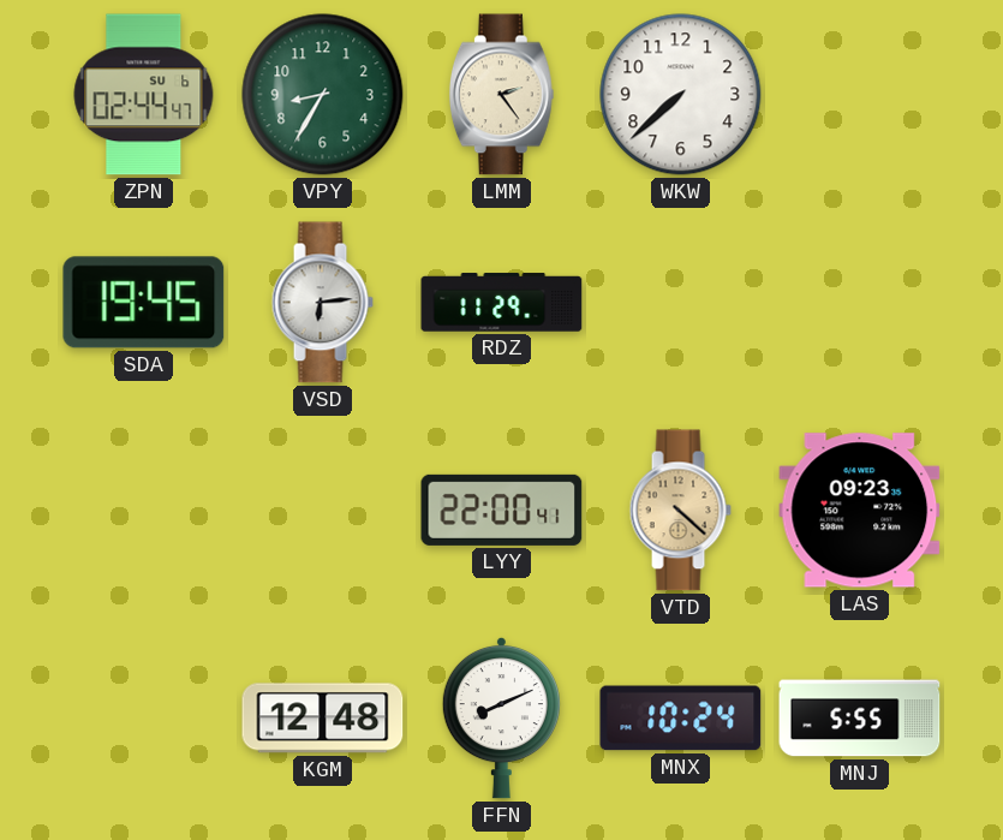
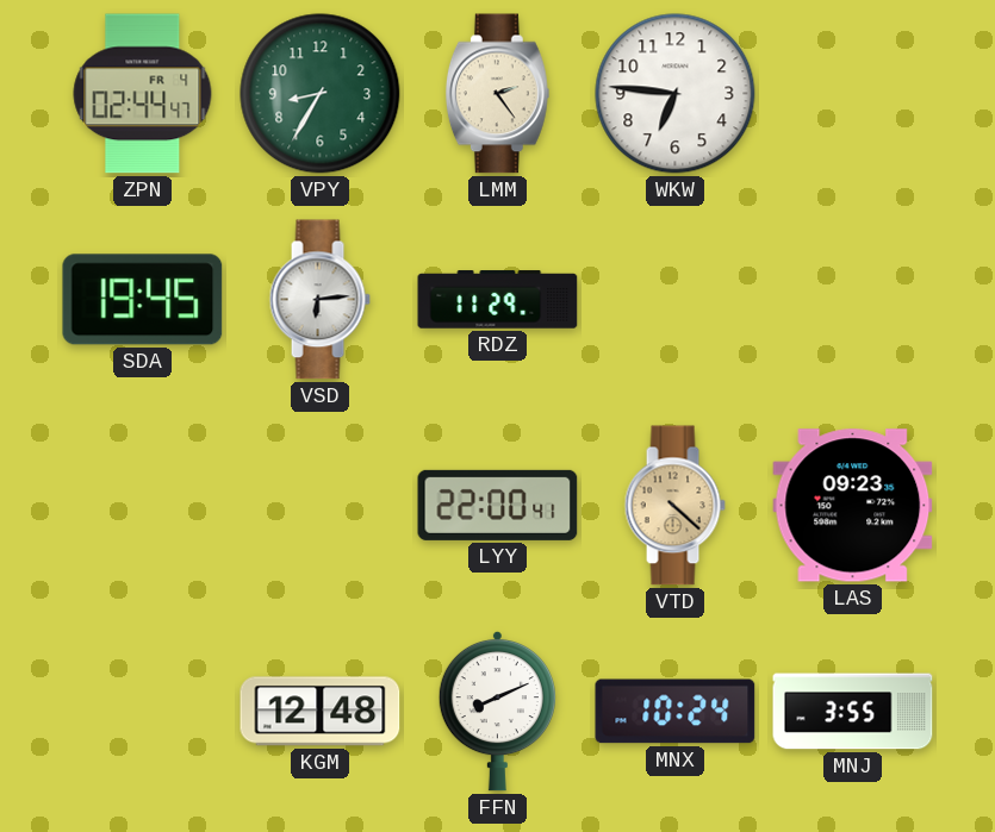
ZPN date: SU 6 -> FR 4
WKW: 7:38 -> 6:46
MNJ: 5:55 -> 3:55
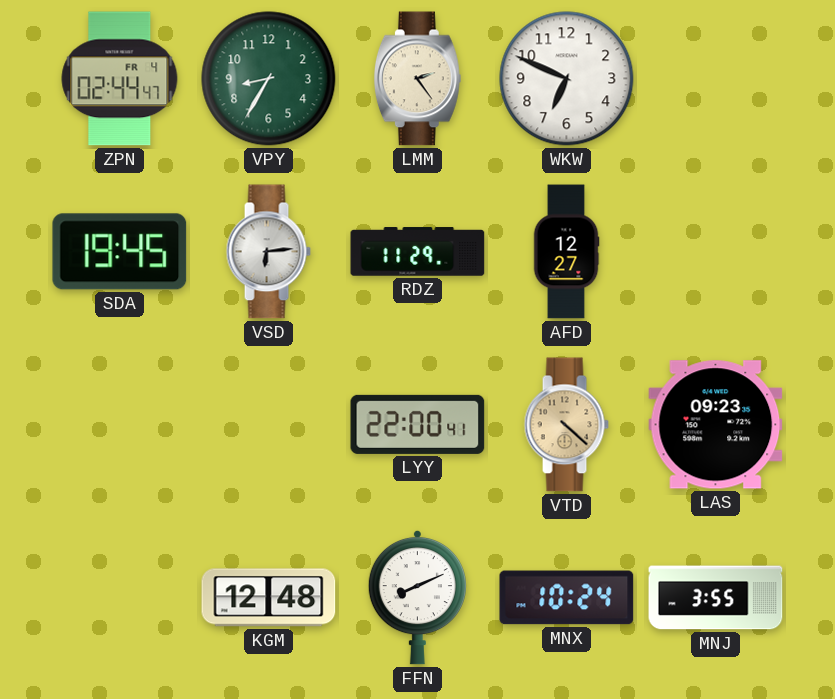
WKW: 6:46 -> 6:49
AFD: none -> 12:27
